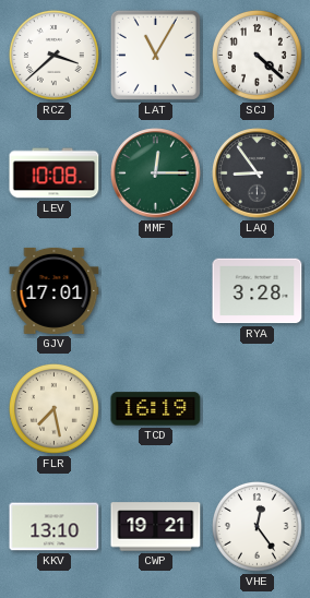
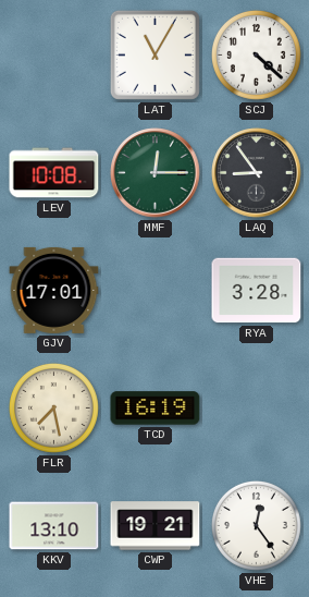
RCZ: 3:38 -> none
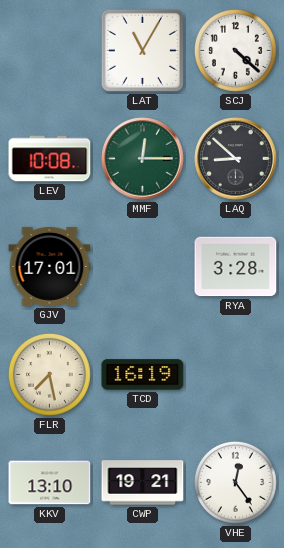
LAQ: 8:54 -> 8:52
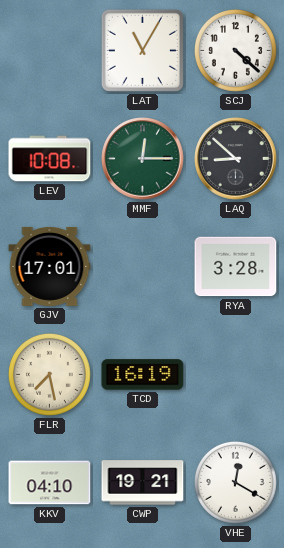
KKV: 13:10 -> 04:10
VHE: 12:24 -> 12:20
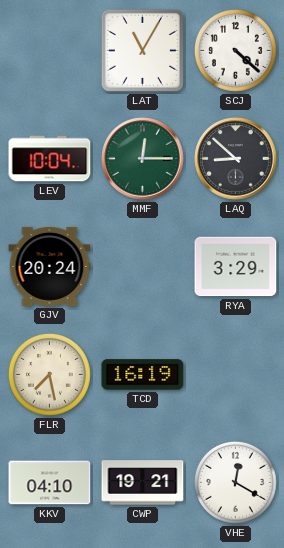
LEV: 10:08 -> 10:04
GJV: 17:01 -> 20:24
RYA: 3:28 -> 3:29
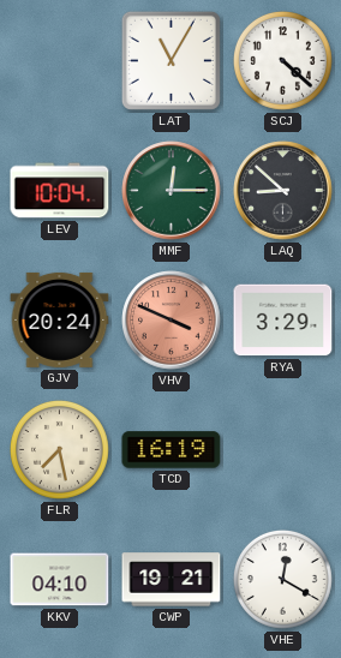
VHV: none -> 3:49
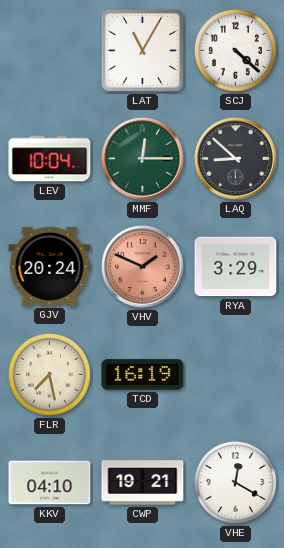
VHV: 3:49 -> 1:49
